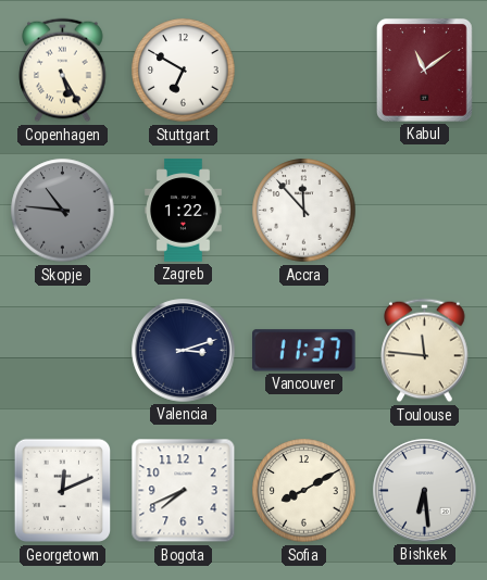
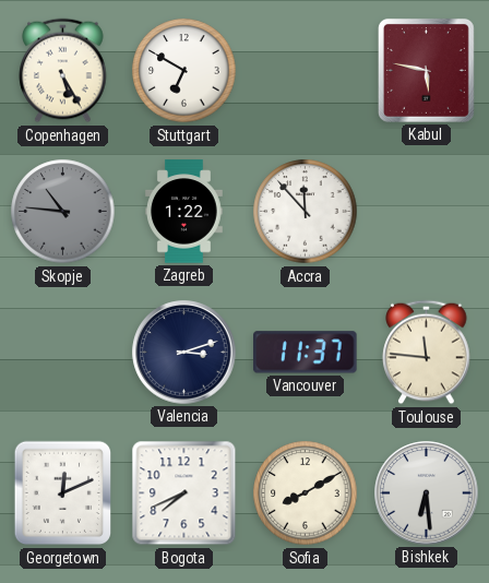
Kabul: 11:09 -> 5:47
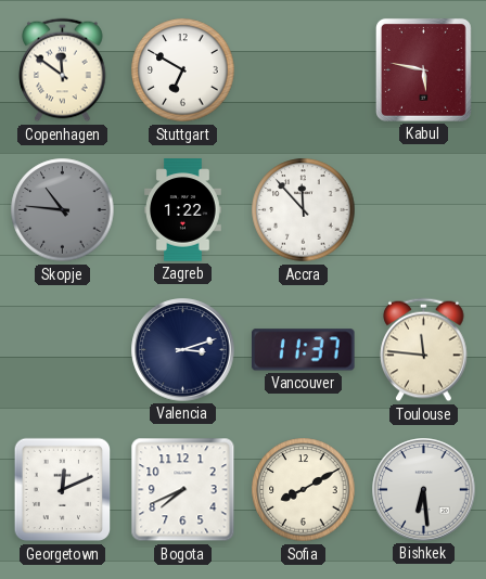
Copenhagen: 5:25 -> 11:51
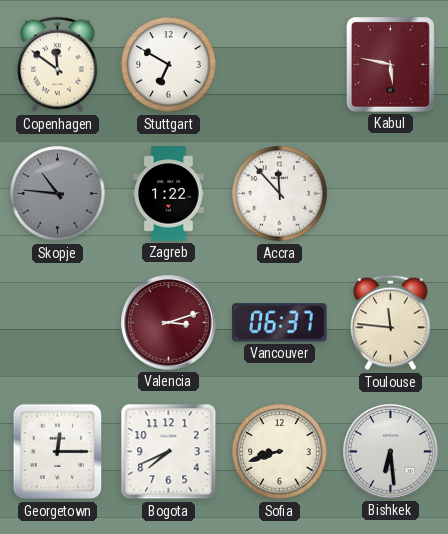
Valencia dial: navy -> burgundy
Vancouver: 11:37 -> 06:37
Georgetown: 12:11 -> 12:15
Sofia: 8:10 -> 8:42
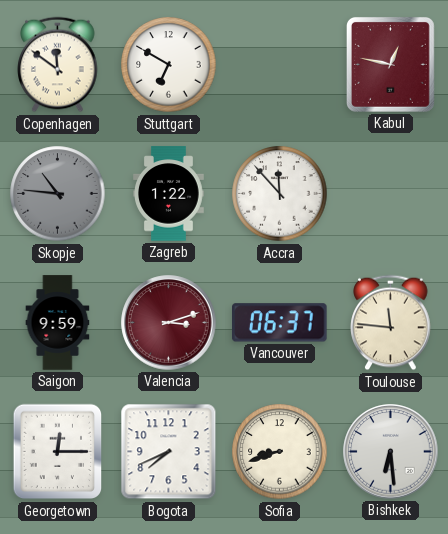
Kabul: 5:47 -> 12:47
Saigon: none -> 9:59
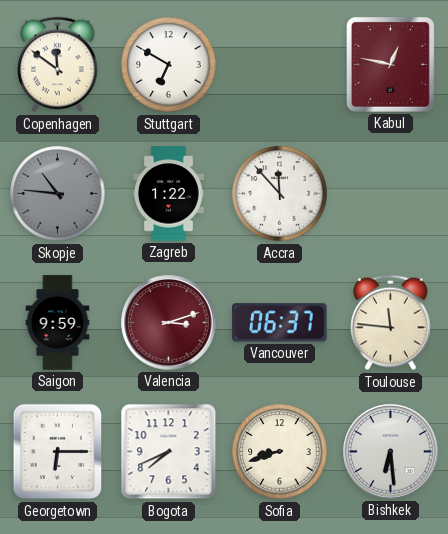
Georgetown: 12:15 -> 6:15
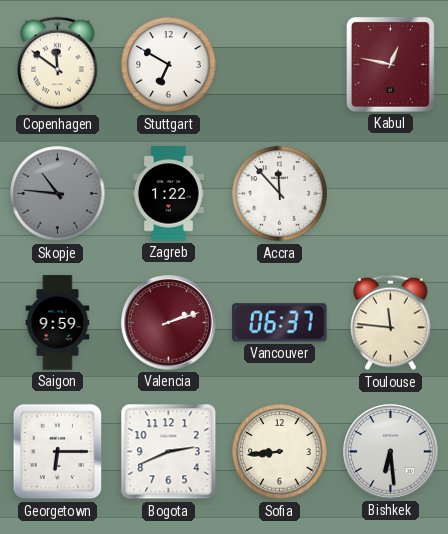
Valencia: 3:12 -> 2:12
Bogota: 7:41 -> 2:41
Sofia: 8:42 -> 8:44
